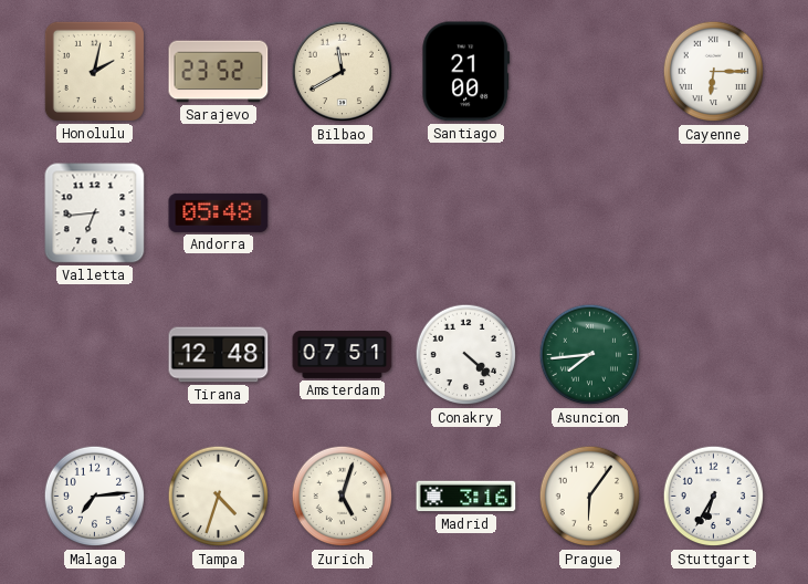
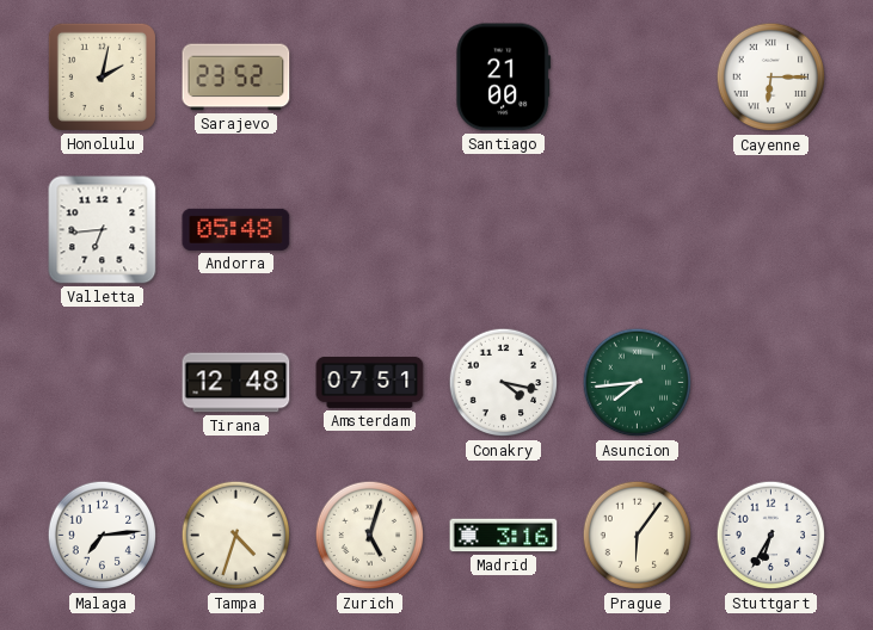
Bilbao: 11:40 -> none
Conakry: 4:22 -> 4:17
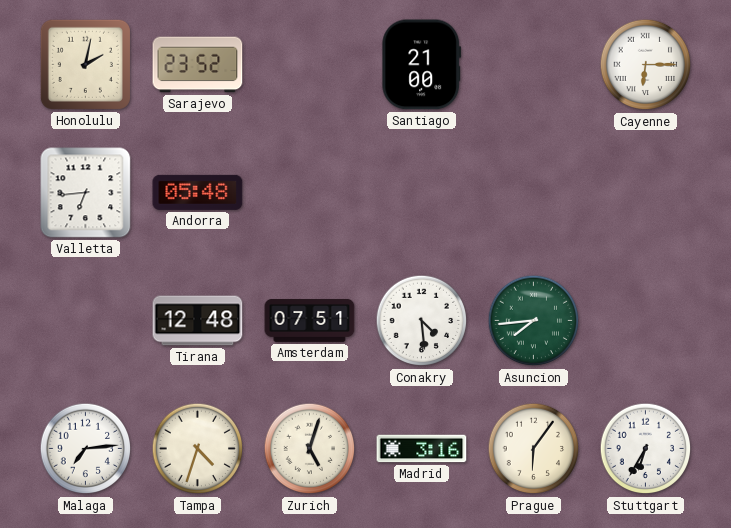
Conakry: 4:17 -> 4:29
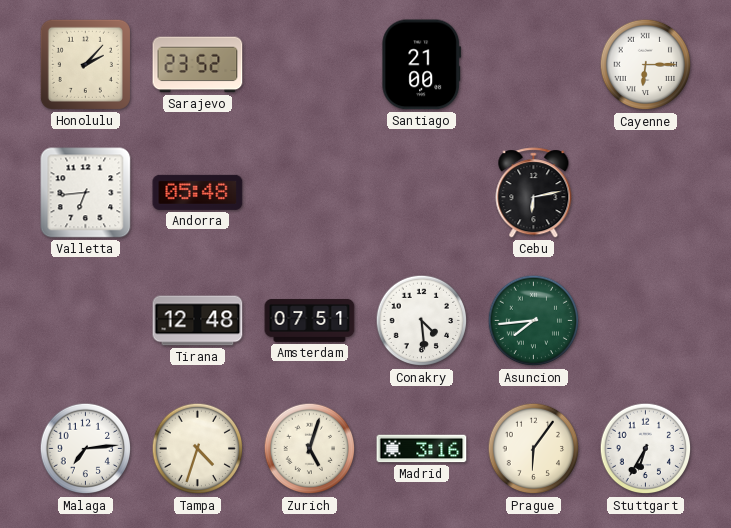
Honolulu: 2:02 -> 2:07
Cebu: none -> 6:13
